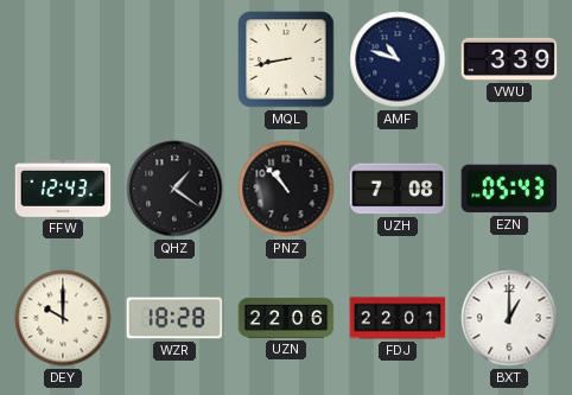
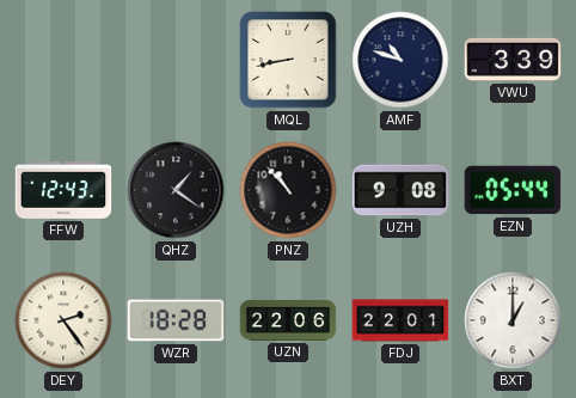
UZH: 7:08 -> 9:08
EZN: 05:43 -> 05:44
DEY: 10:00 -> 2:24
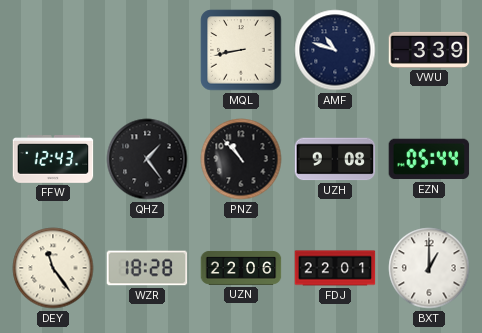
QHZ: 1:21 -> 1:24
DEY: 2:24 -> 11:24
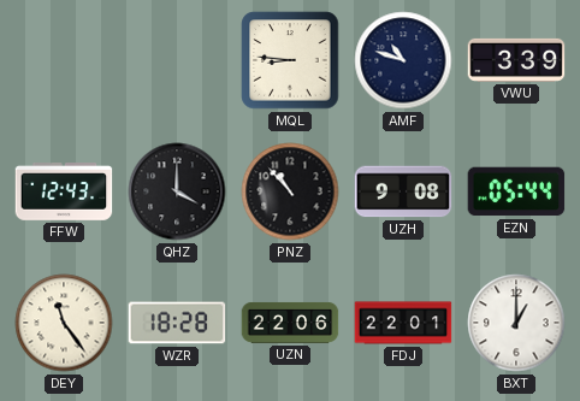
MQL: 8:43 -> 8:46
QHZ: 1:24 -> 4:00
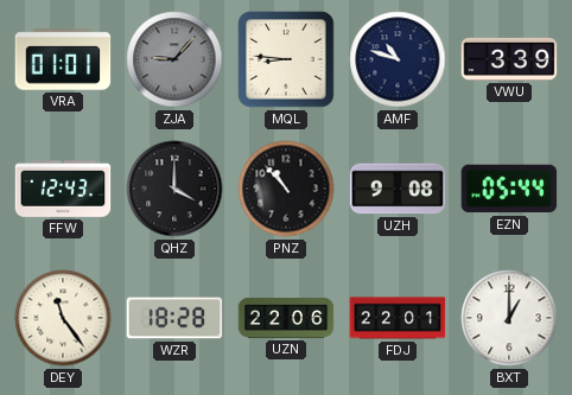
VRA: none -> 01:01
ZJA: none -> 9:07
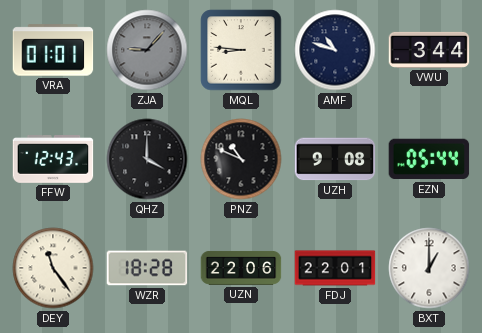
VWU: 3:39 -> 3:44
PNZ: 10:53 -> 10:49
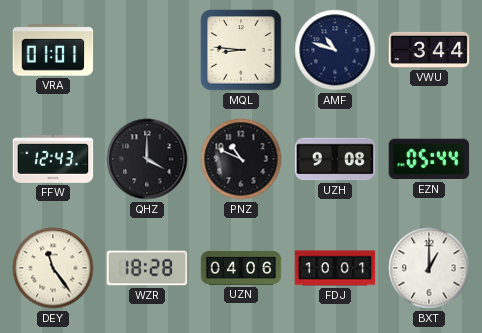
ZJA: 9:07 -> none
UZN: 22:06 -> 04:06
FDJ: 22:01 -> 10:01
